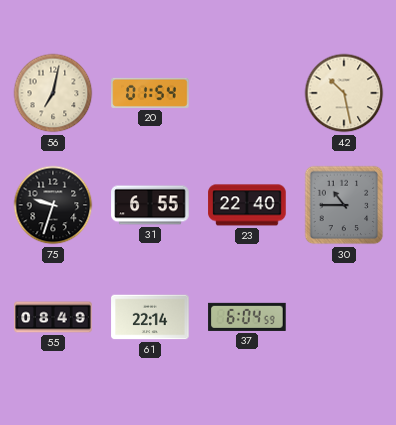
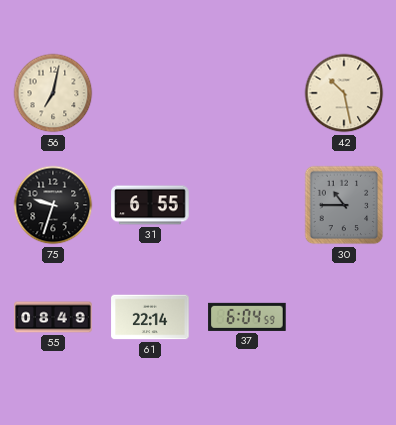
20: 01:54 -> none
23: 22:40 -> none
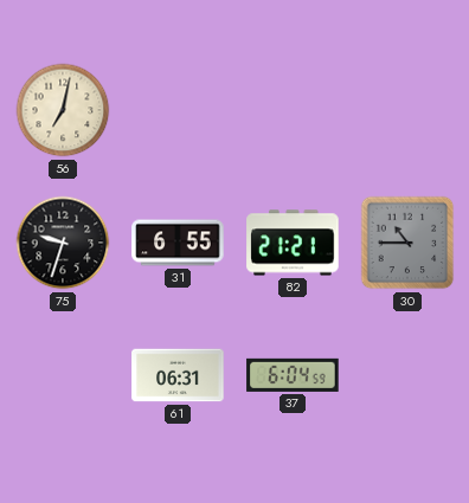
42: 10:28 -> none
82: none -> 21:21
55: 08:49 -> none
61: 22:14 -> 06:31
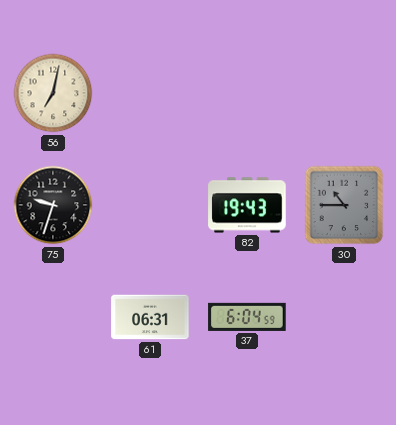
31: 6:55 -> none
82: 21:21 -> 19:43
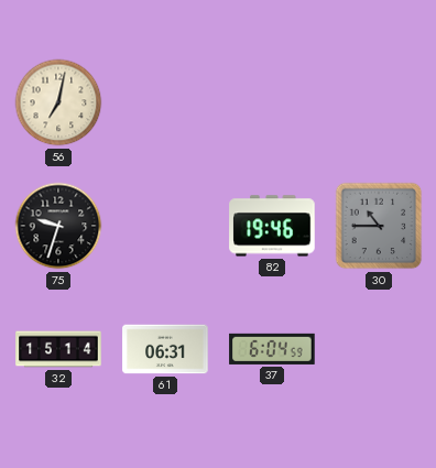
82: 19:43 -> 19:46
32: none -> 15:14
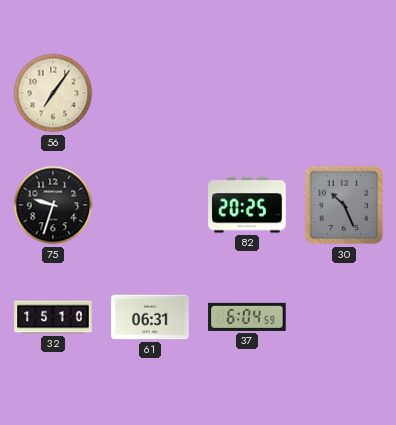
56: 7:02 -> 7:06
82: 19:46 -> 20:25
30: 10:45 -> 10:26
32: 15:14 -> 15:10
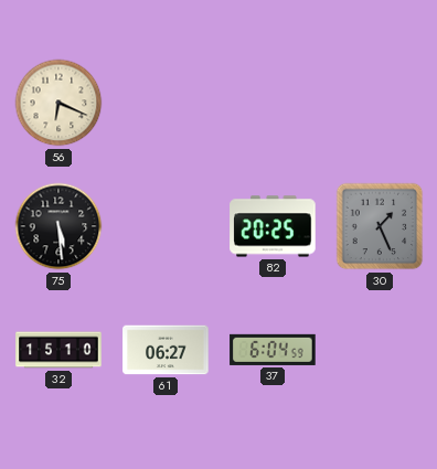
56: 7:06 -> 6:19
75: 9:33 -> 5:29
30: 10:26 -> 1:26
61: 06:31 -> 06:27
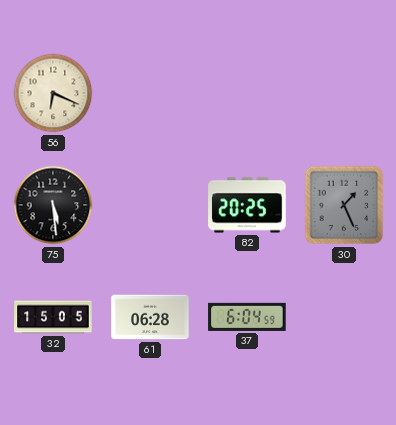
32: 15:10 -> 15:05
61: 06:27 -> 06:28
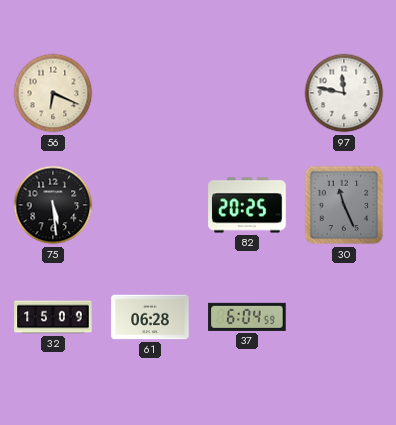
97: none -> 11:47
30: 1:26 -> 11:26
32: 15:05 -> 15:09
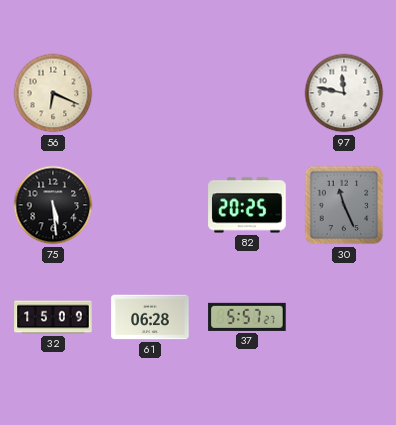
37: 6:04 -> 5:57
